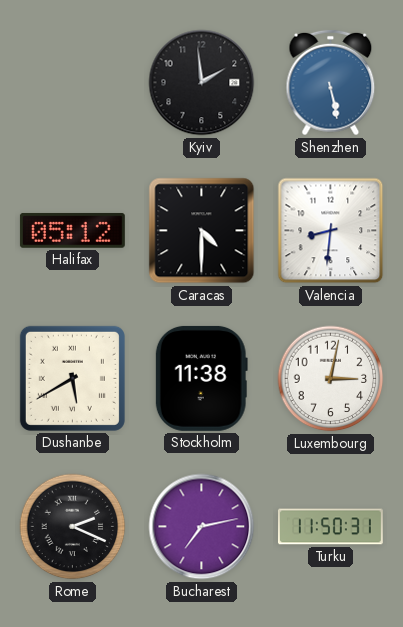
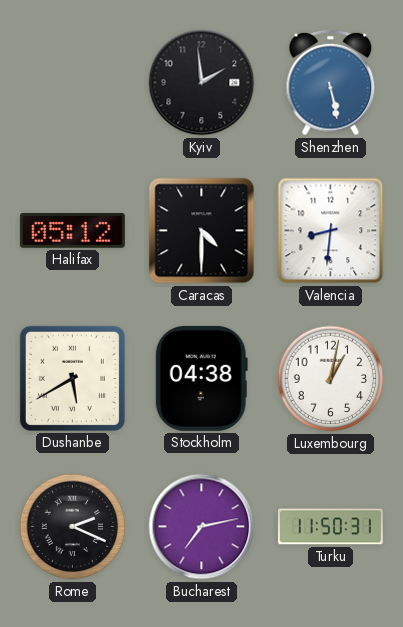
Stockholm: 11:38 -> 04:38
Luxembourg: 3:02 -> 1:02
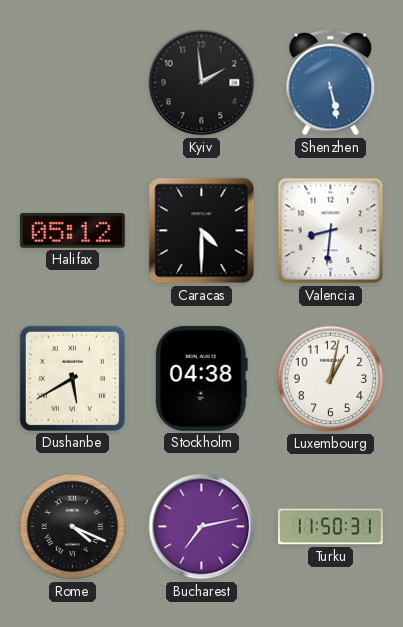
Rome: 2:19 -> 4:19
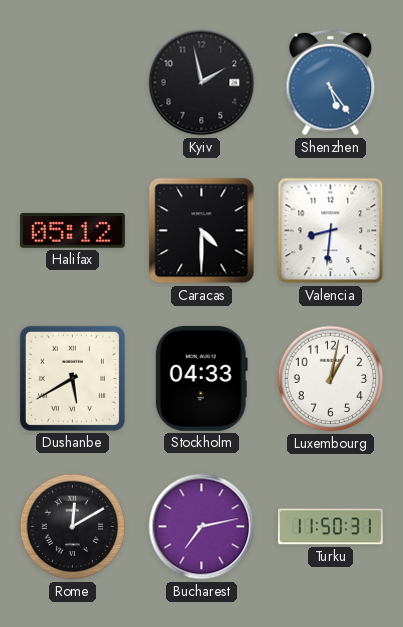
Kyiv: 1:59 -> 1:58
Shenzhen: 5:28 -> 5:24
Stockholm: 04:38 -> 04:33
Rome: 4:19 -> 12:10
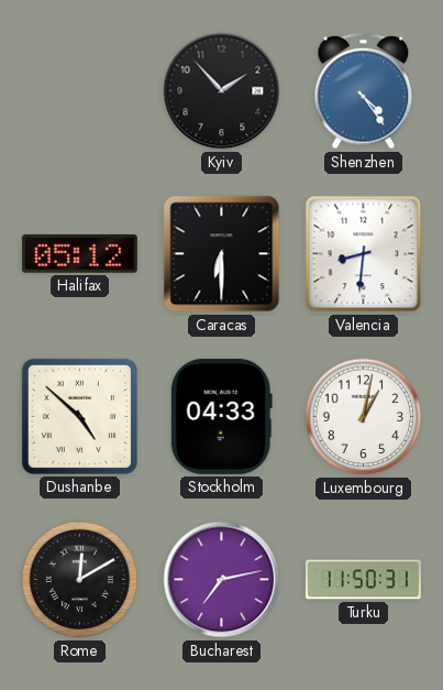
Kyiv: 1:58 -> 1:53
Shenzhen: 5:24 -> 4:24
Caracas: 4:30 -> 6:30
Dushanbe: 5:40 -> 4:52
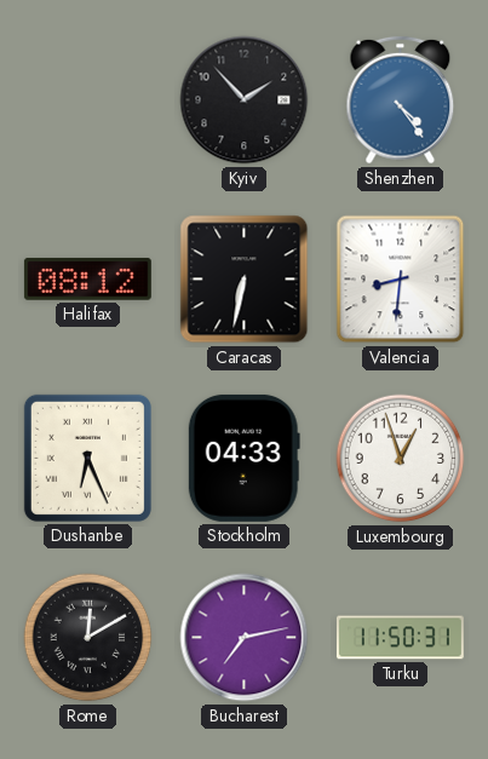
Halifax: 05:12 -> 08:12
Caracas: 6:30 -> 6:32
Dushanbe: 4:52 -> 6:26
Luxembourg: 1:02 -> 12:57
